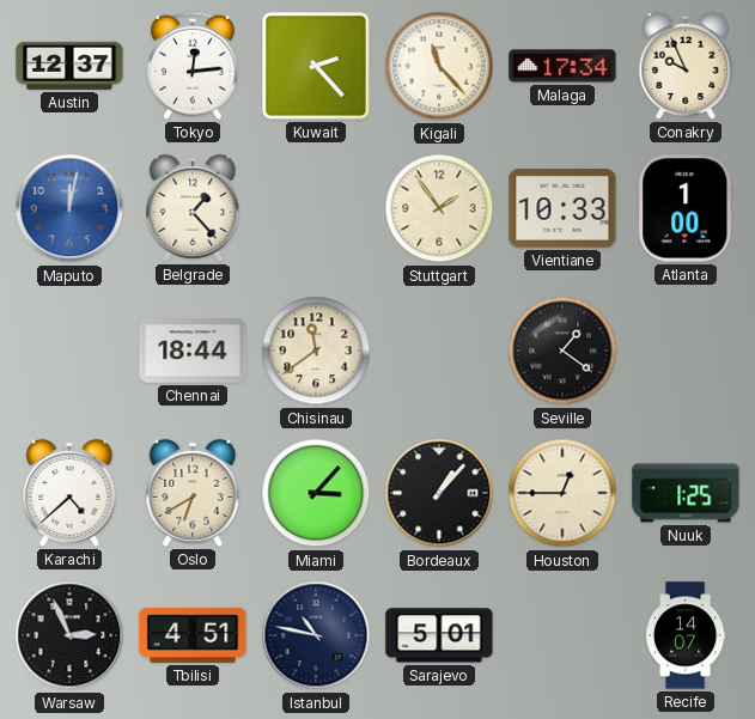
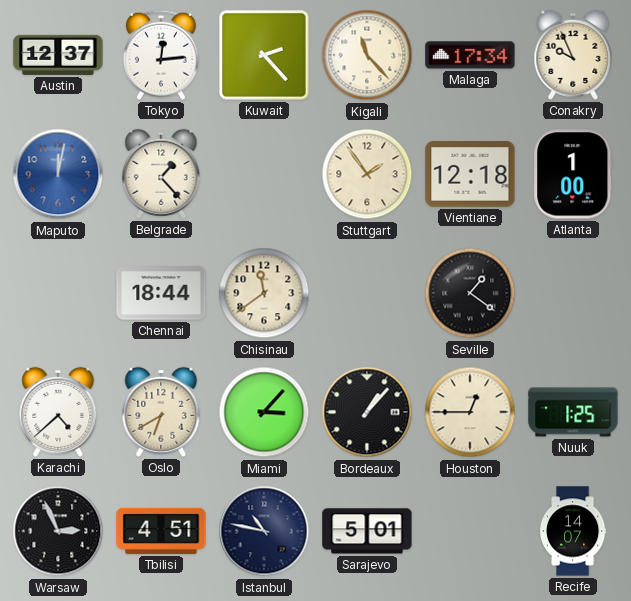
Vientiane: 10:33 -> 12:18
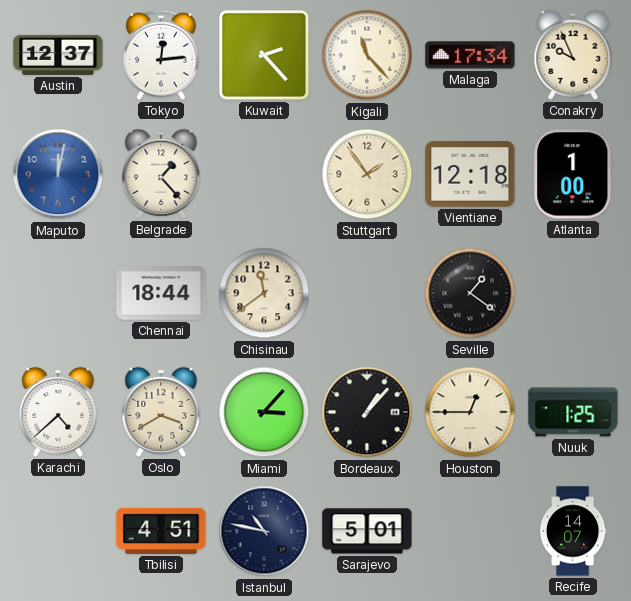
Oslo: 6:40 -> 3:40
Warsaw: 2:56 -> none
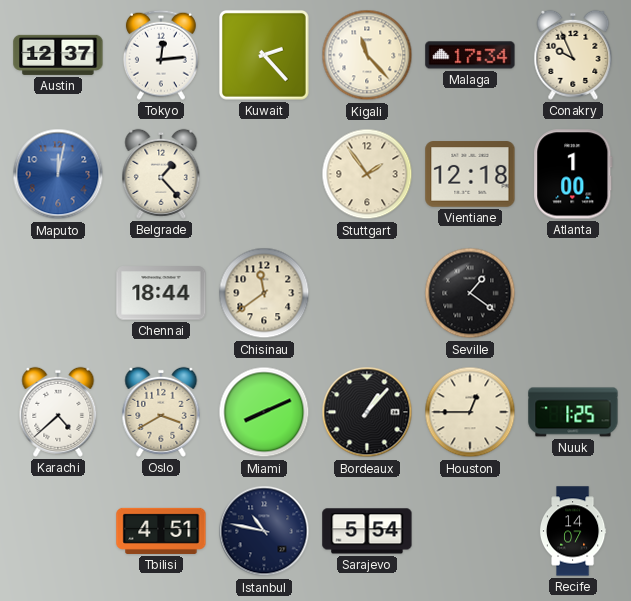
Miami: 3:07 -> 8:11
Sarajevo: 5:01 -> 5:54
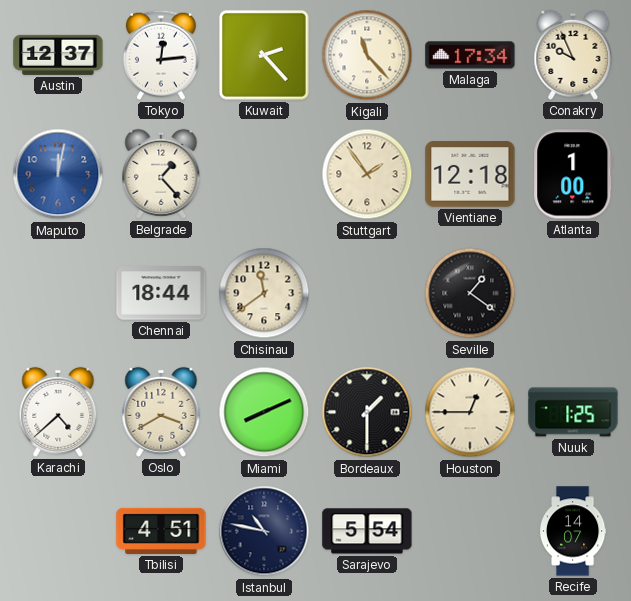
Bordeaux: 1:07 -> 1:30
